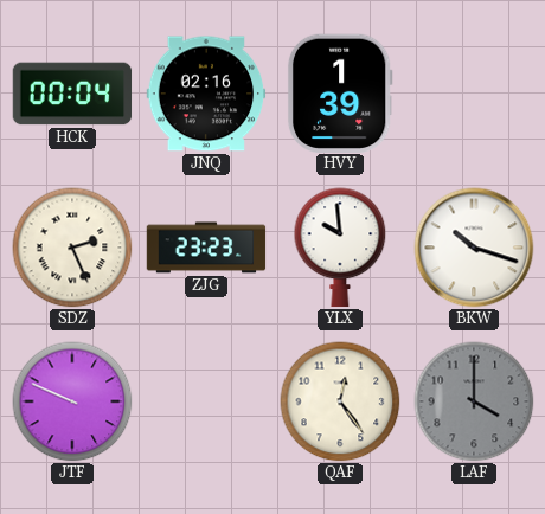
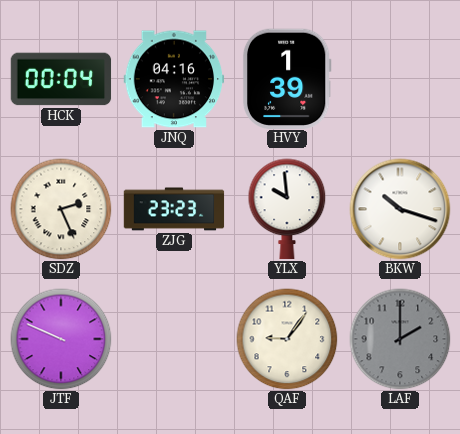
JNQ: 02:16 -> 04:16
QAF: 12:24 -> 9:06
LAF: 4:00 -> 2:00
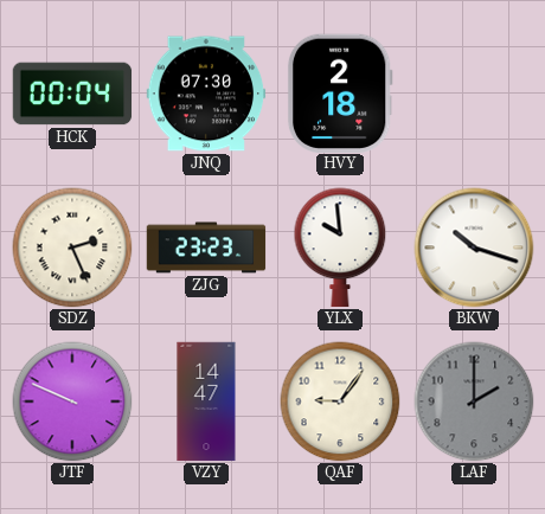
JNQ: 04:16 -> 07:30
HVY: 1:39 -> 2:18
VZY: none -> 14:47
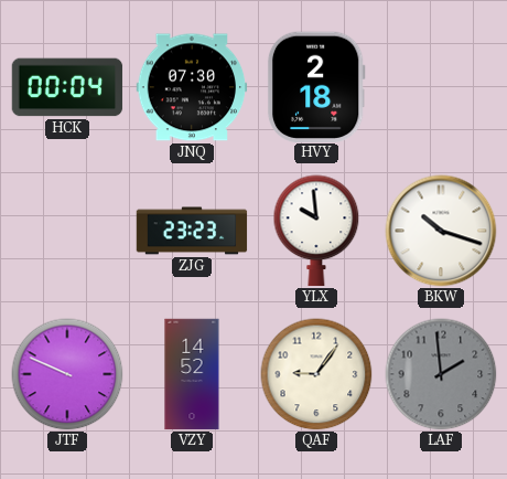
SDZ: 2:26 -> none
VZY: 14:47 -> 14:52
LAF: 2:00 -> 1:59
